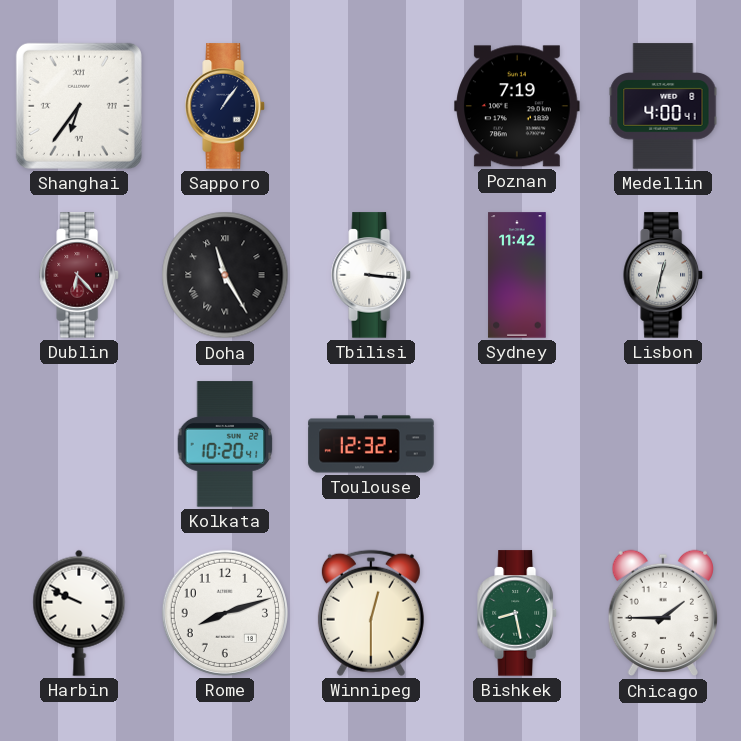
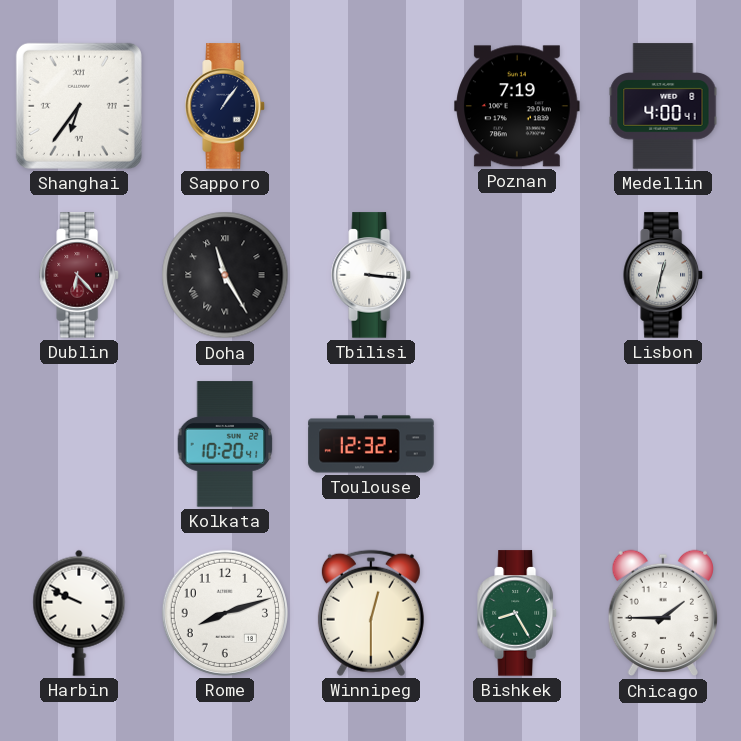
Sydney: 11:42 -> none
Bishkek: 8:28 -> 8:25
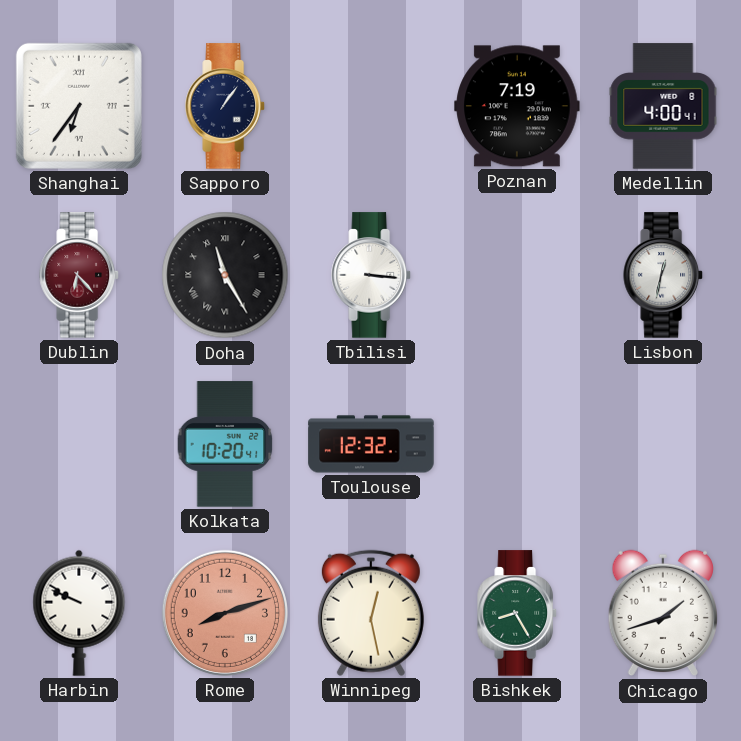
Rome dial: white -> salmon
Winnipeg: 12:30 -> 12:28
Chicago: 1:45 -> 1:42
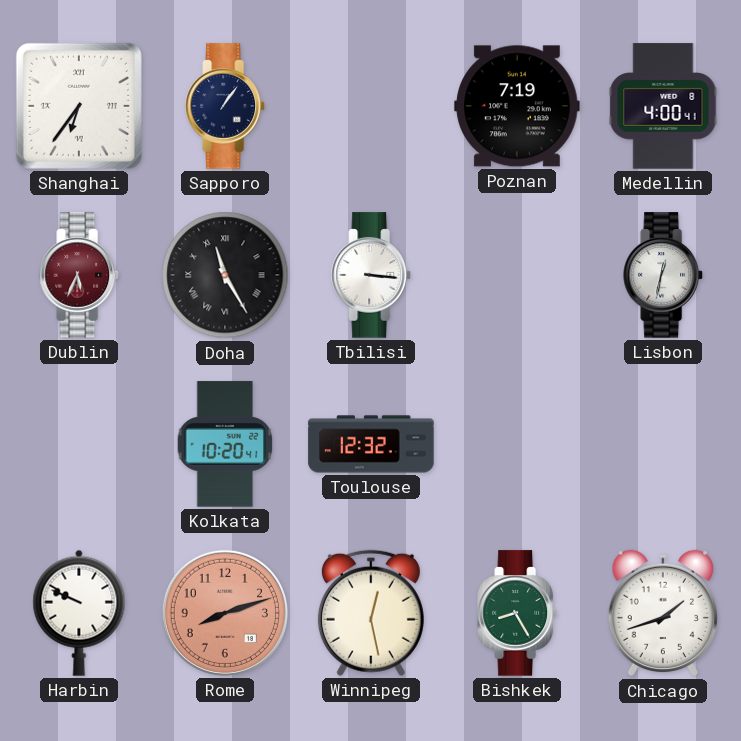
Dublin: 6:23 -> 5:34
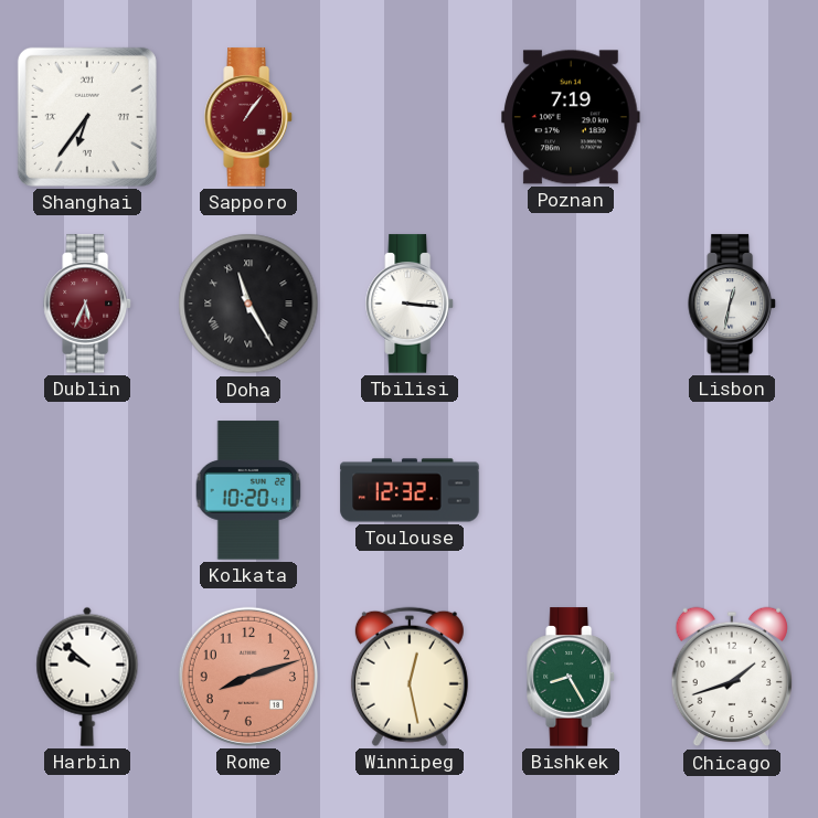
Sapporo dial: navy -> burgundy
Medellin: 4:00 -> none
Harbin: 9:49 -> 9:52
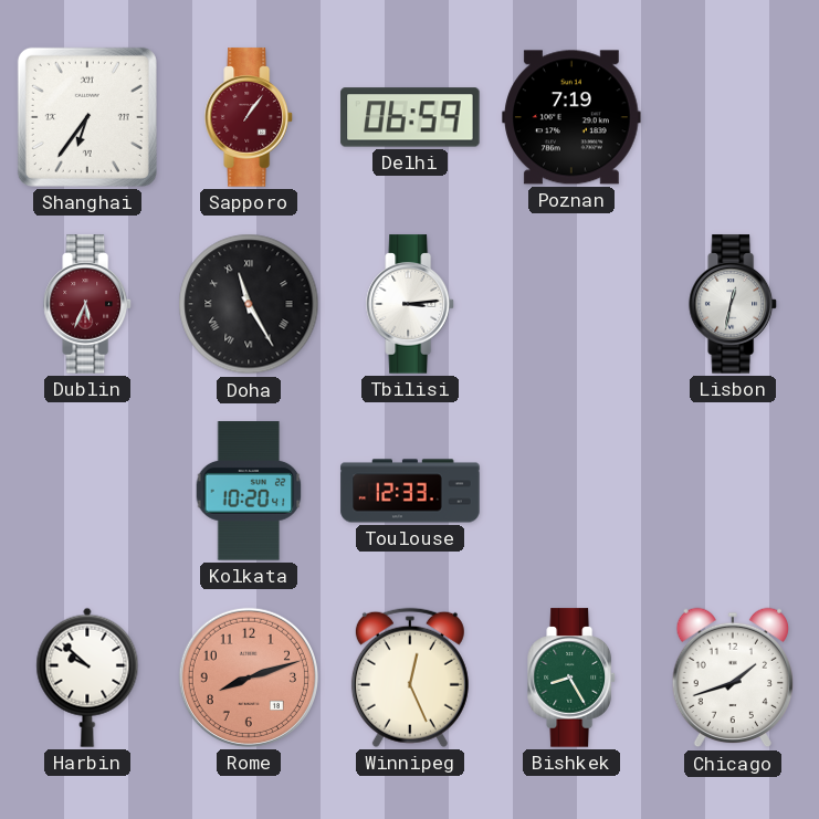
Delhi: none -> 06:59
Tbilisi: 3:16 -> 3:14
Toulouse: 12:32 -> 12:33
Winnipeg: 12:28 -> 12:26
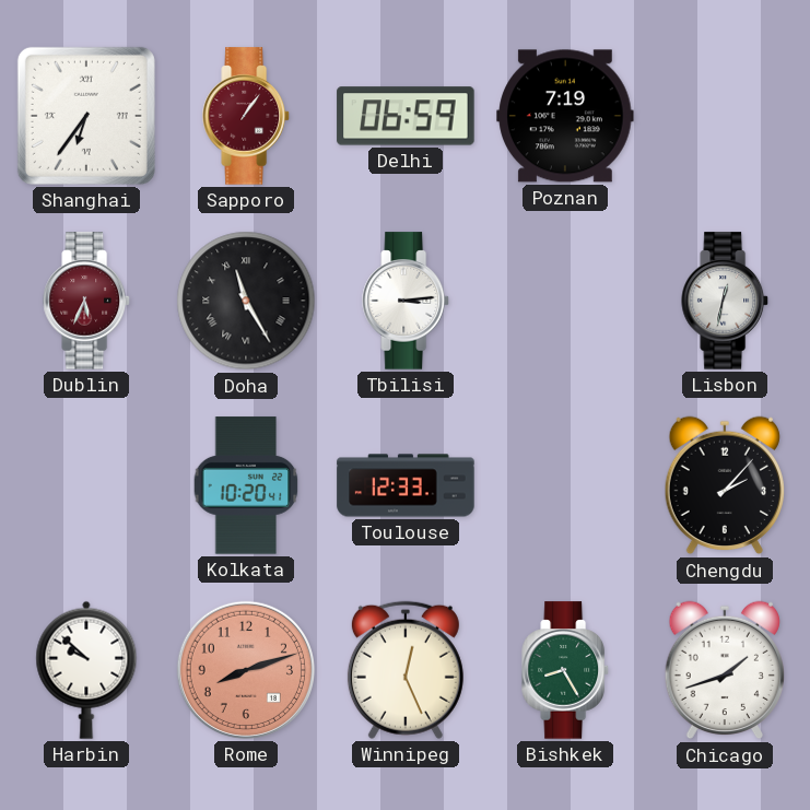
Chengdu: none -> 2:07
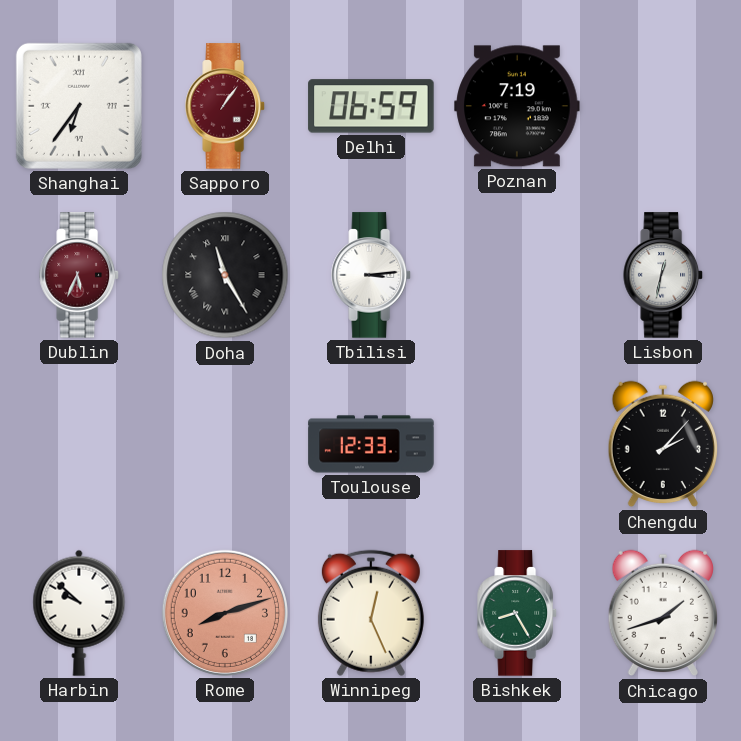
Kolkata: 10:20 -> none
